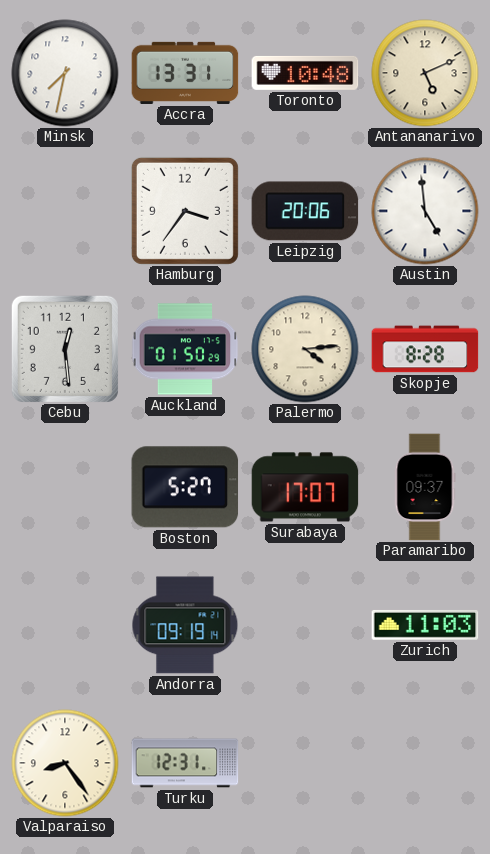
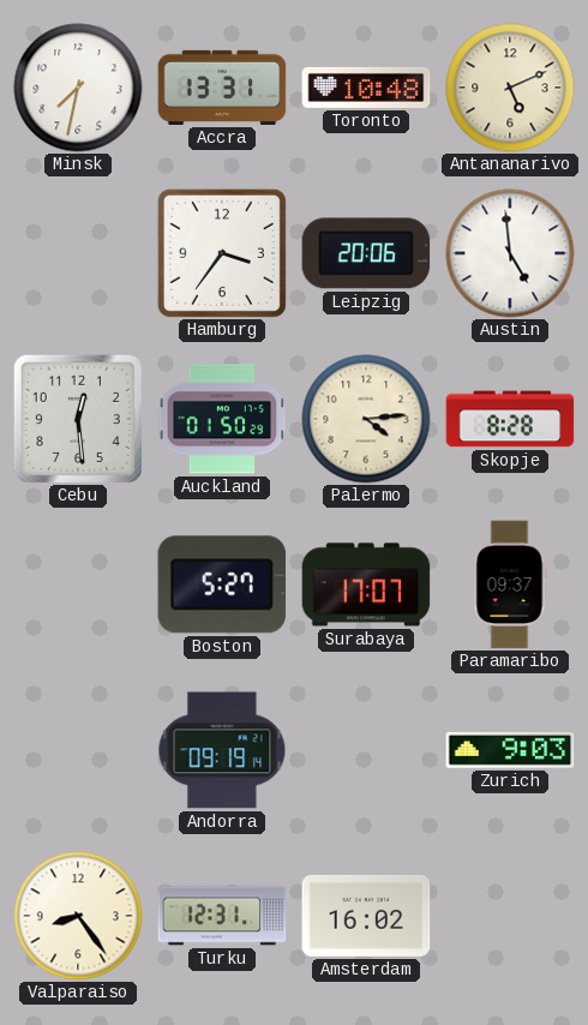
Zurich: 11:03 -> 9:03
Amsterdam: none -> 16:02
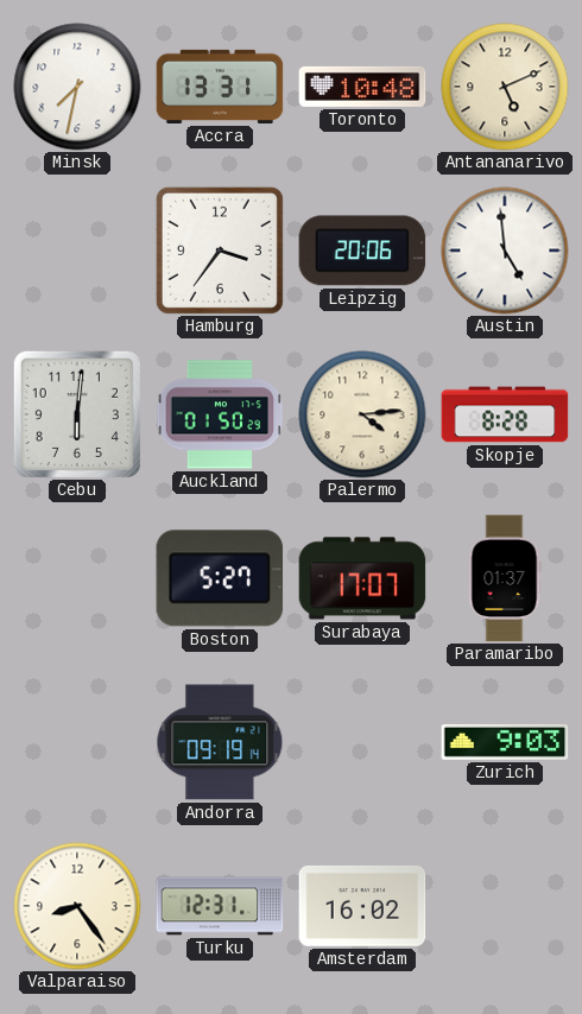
Cebu: 12:29 -> 6:01
Paramaribo: 09:37 -> 01:37
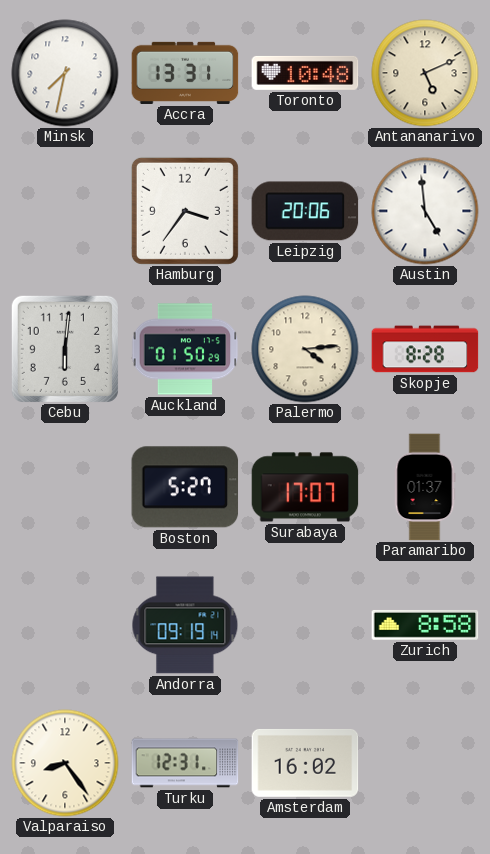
Zurich: 9:03 -> 8:58
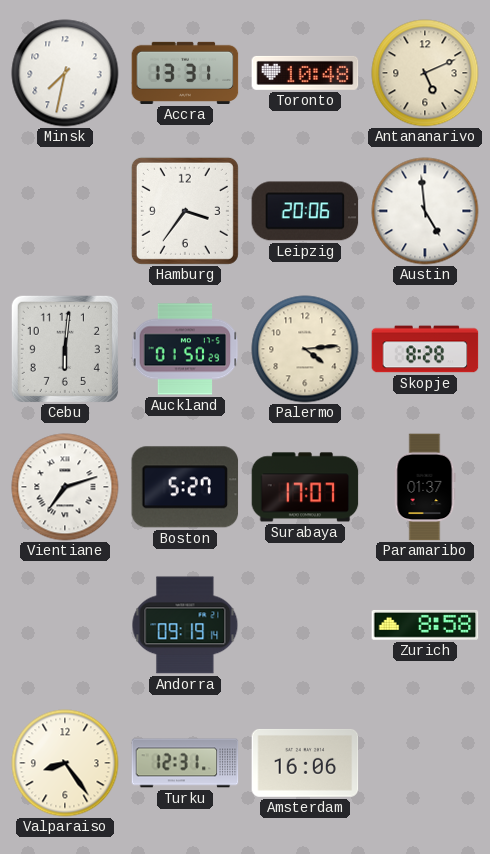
Vientiane: none -> 7:12
Amsterdam: 16:02 -> 16:06
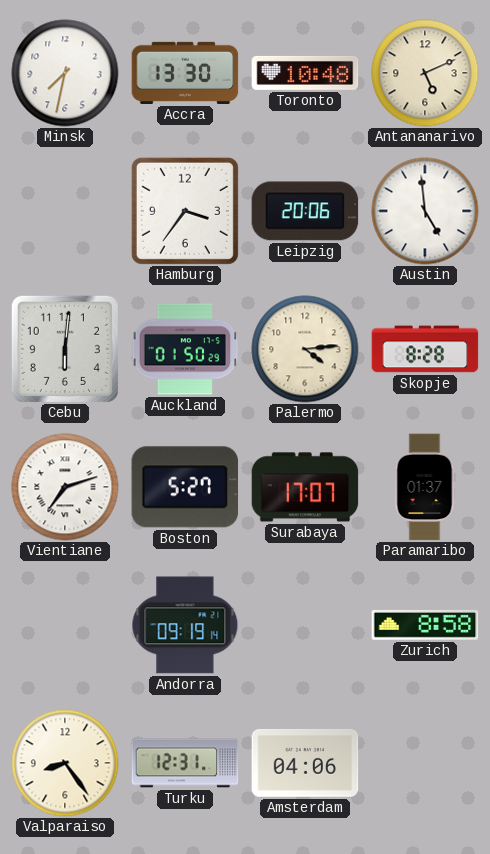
Accra: 13:31 -> 13:30
Amsterdam: 16:06 -> 04:06
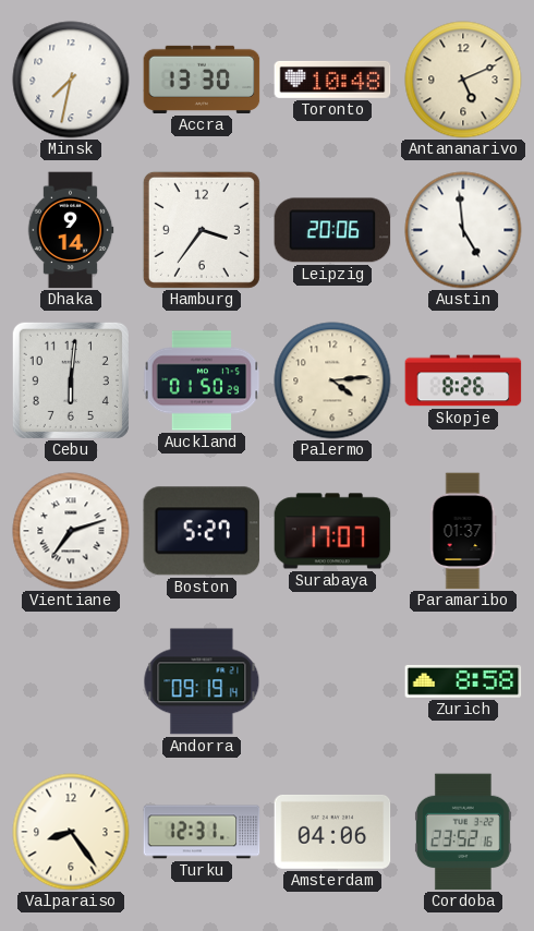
Dhaka: none -> 9:14
Skopje: 8:28 -> 8:26
Cordoba: none -> 23:52
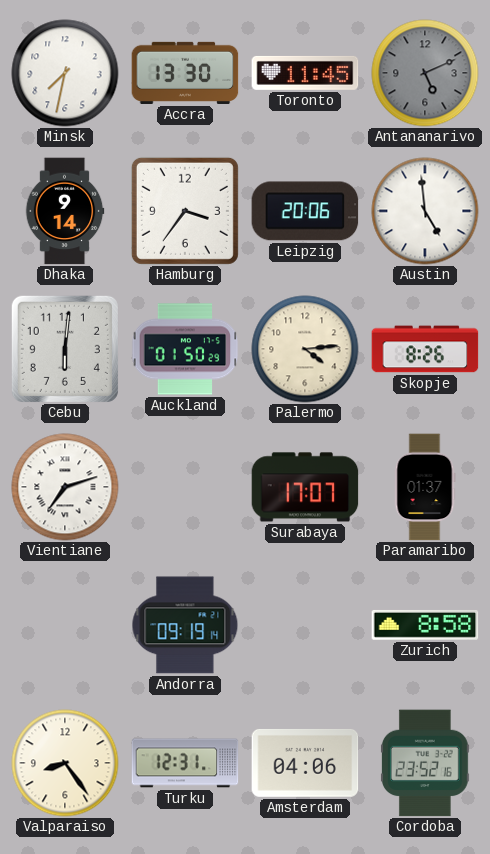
Toronto: 10:48 -> 11:45
Antananarivo dial: cream -> grey
Boston: 5:27 -> none
